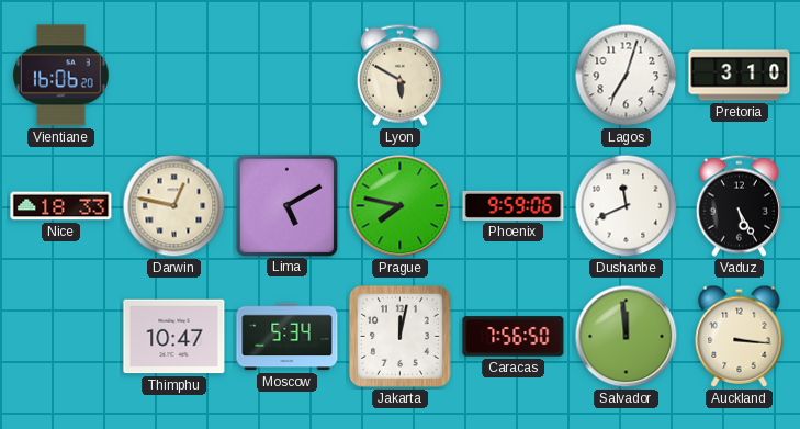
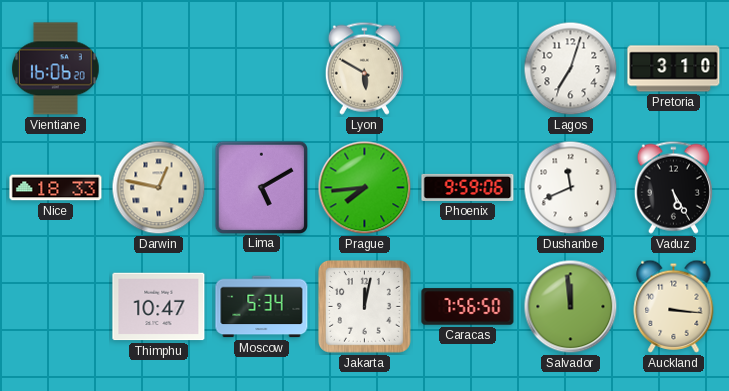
Prague: 7:47 -> 7:44
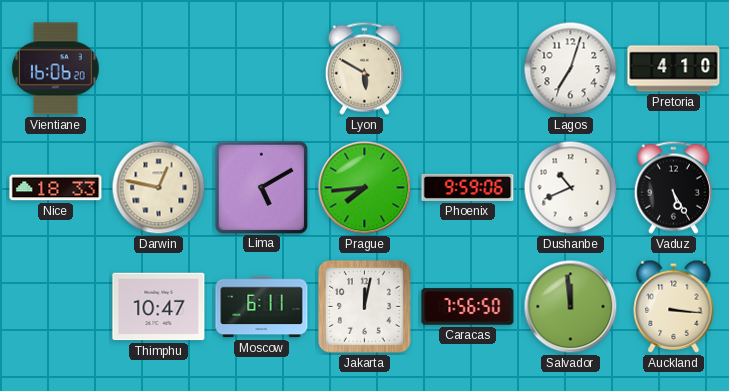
Pretoria: 3:10 -> 4:10
Dushanbe: 11:41 -> 10:41
Moscow: 5:34 -> 6:11
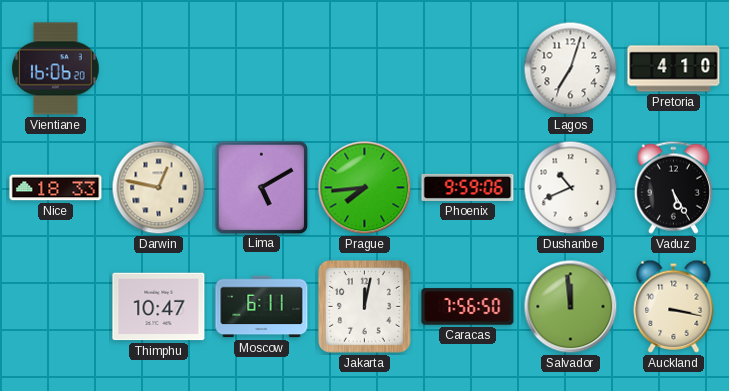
Lyon: 5:50 -> none
Auckland: 3:16 -> 3:17
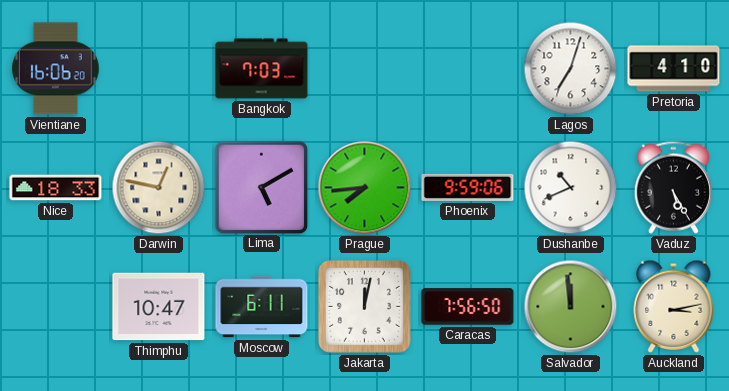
Bangkok: none -> 7:03
Auckland: 3:17 -> 3:13
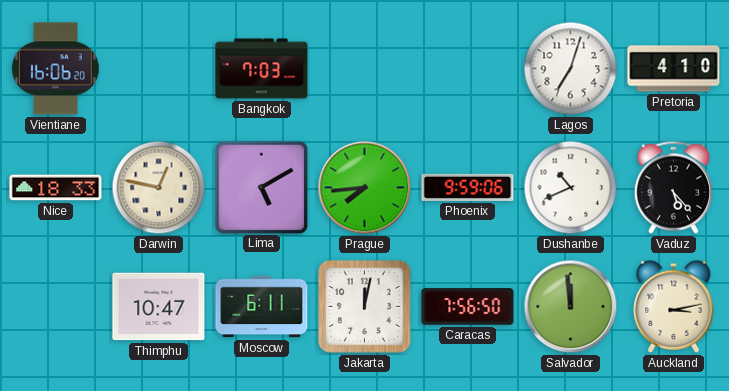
Vaduz: 5:25 -> 5:23
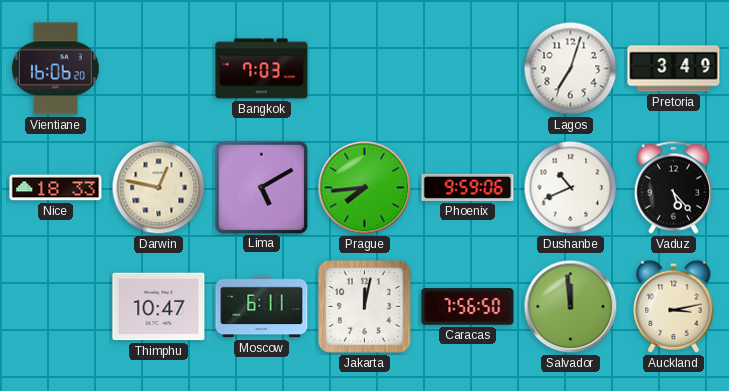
Pretoria: 4:10 -> 3:49
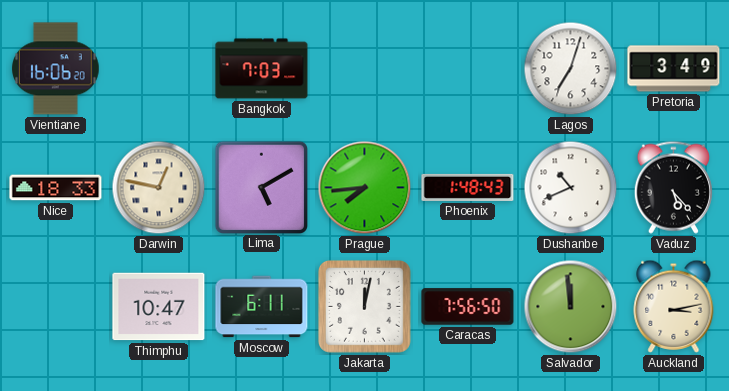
Phoenix: 9:59 -> 1:48
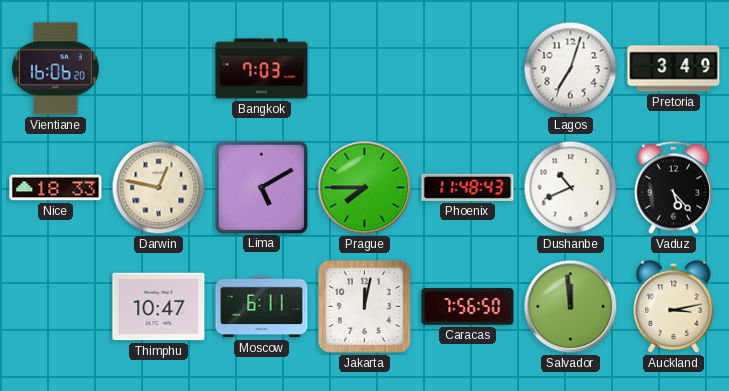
Prague: 7:44 -> 7:45
Phoenix: 1:48 -> 11:48
